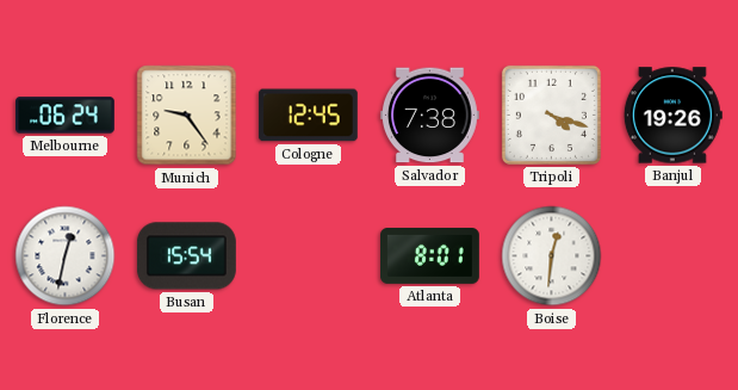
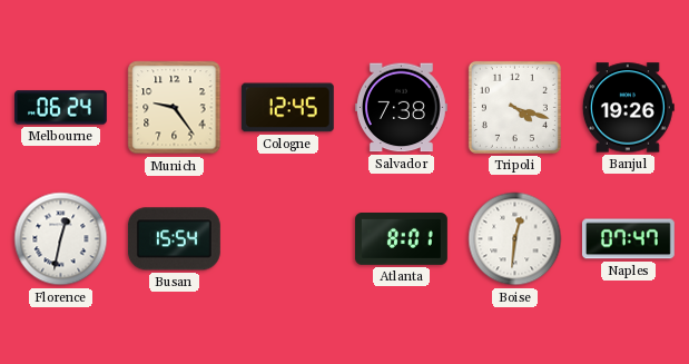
Naples: none -> 07:47
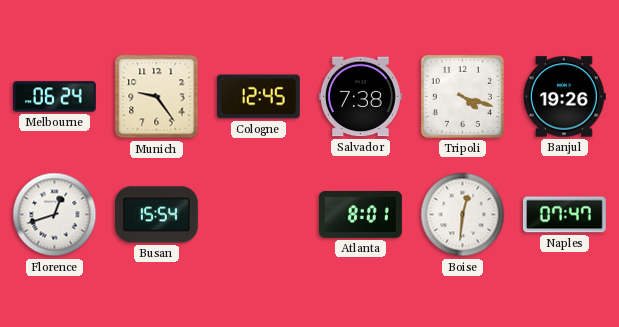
Florence: 12:32 -> 12:42
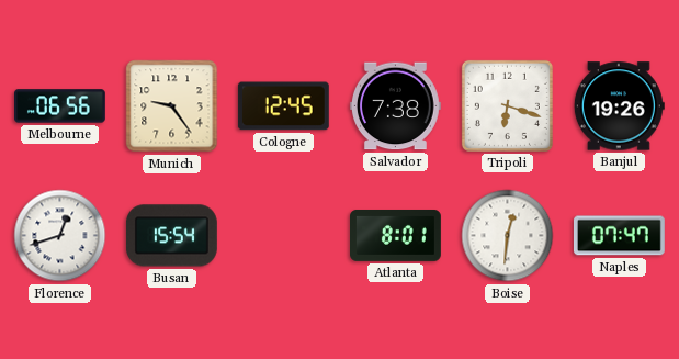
Melbourne: 06:24 -> 06:56
Tripoli: 4:18 -> 6:18
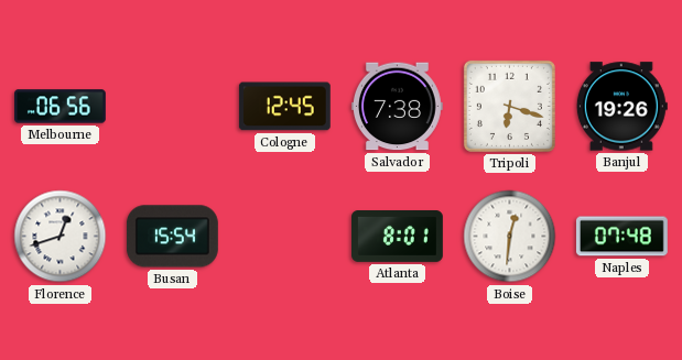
Munich: 9:24 -> none
Naples: 07:47 -> 07:48
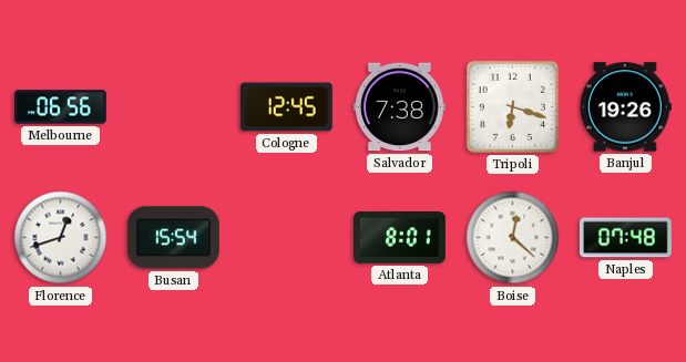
Boise: 12:31 -> 12:22
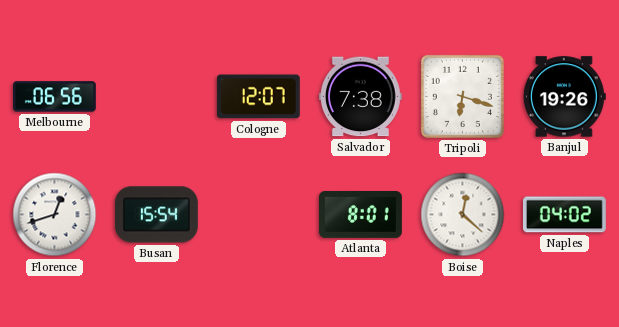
Cologne: 12:45 -> 12:07
Naples: 07:48 -> 04:02
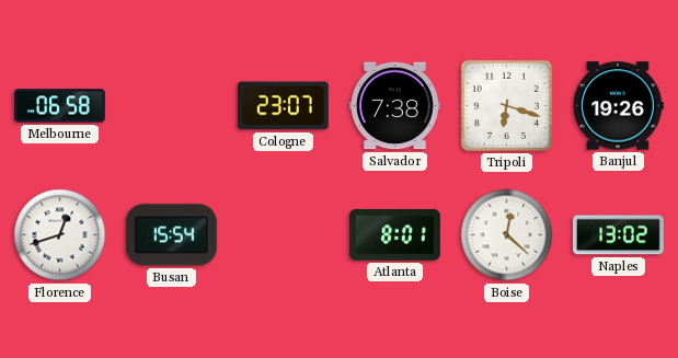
Melbourne: 06:56 -> 06:58
Cologne: 12:07 -> 23:07
Naples: 04:02 -> 13:02
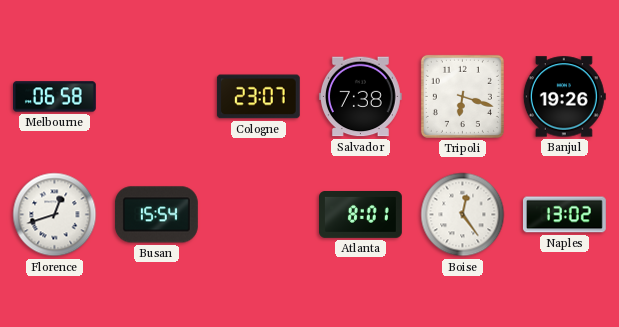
Boise: 12:22 -> 12:24
